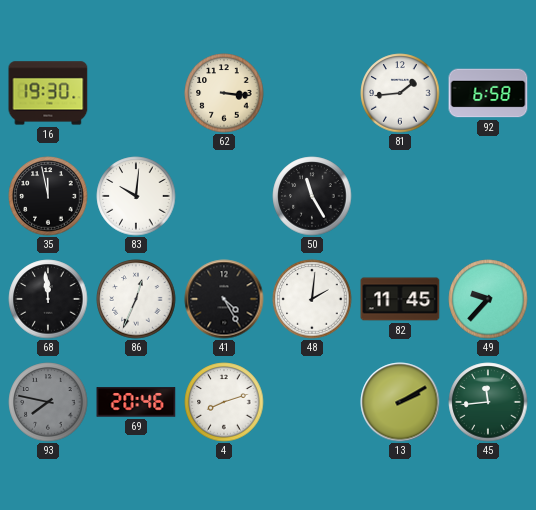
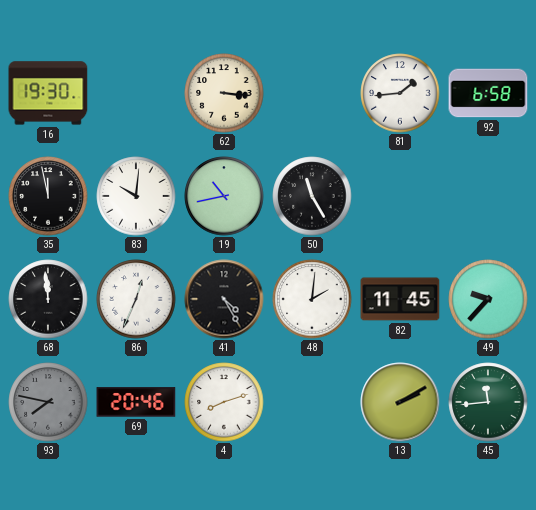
19: none -> 10:43
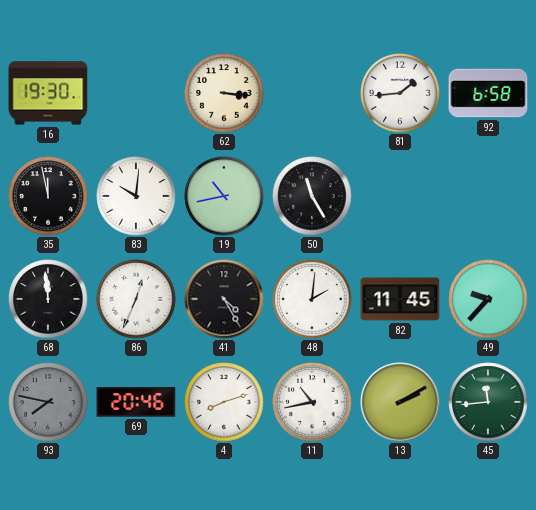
11: none -> 10:43
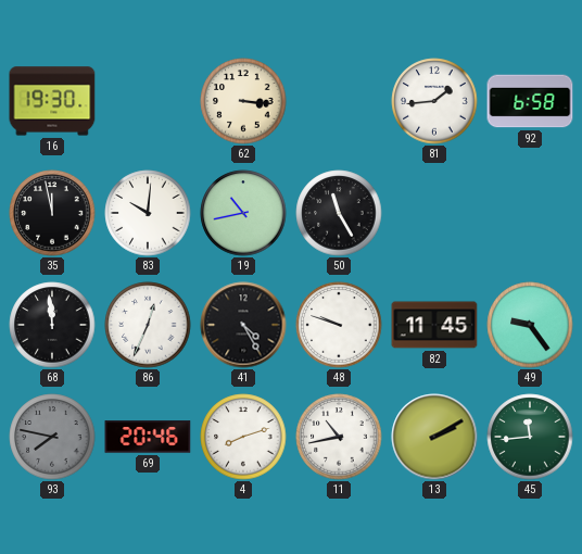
48: 2:01 -> 9:48
49: 9:37 -> 9:24
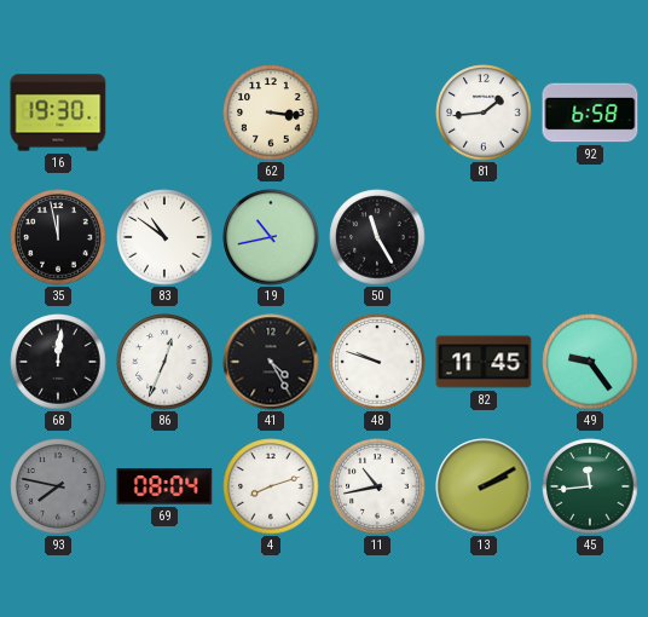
83: 10:01 -> 10:51
68: 11:59 -> 12:01
69: 20:46 -> 08:04
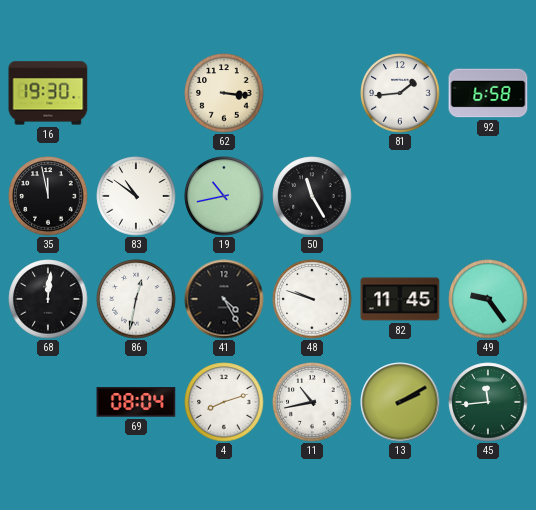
86: 12:34 -> 12:32
93: 7:47 -> none
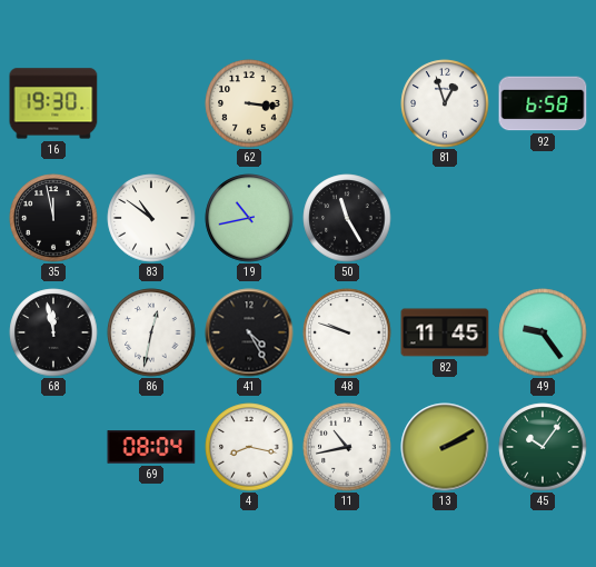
81: 1:44 -> 12:57
68: 12:01 -> 11:58
4: 8:12 -> 8:17
45: 11:44 -> 10:06
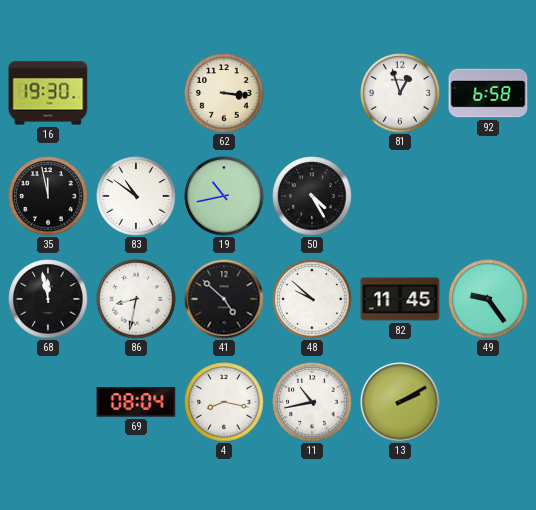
50: 11:25 -> 4:25
86: 12:32 -> 8:32
41: 4:25 -> 4:52
48: 9:48 -> 9:52
45: 10:06 -> none
